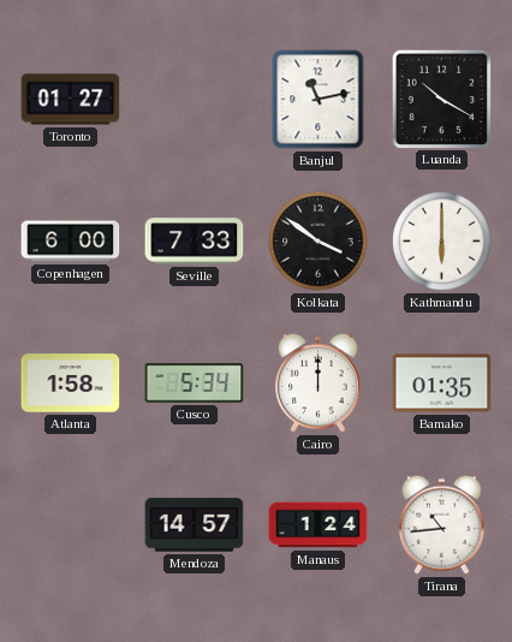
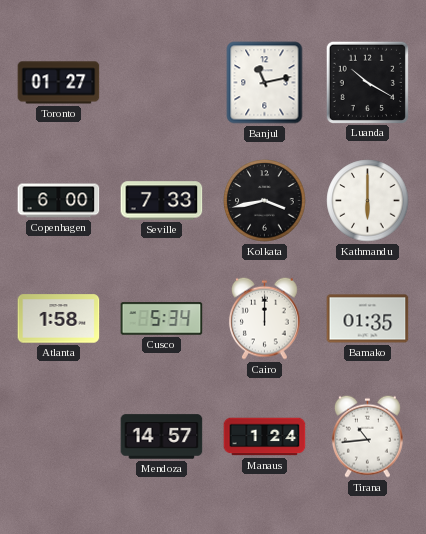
Kolkata: 3:51 -> 3:43
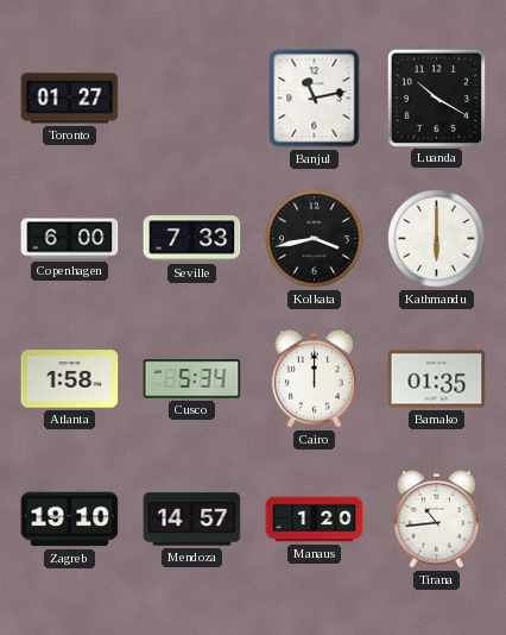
Zagreb: none -> 19:10
Manaus: 1:24 -> 1:20
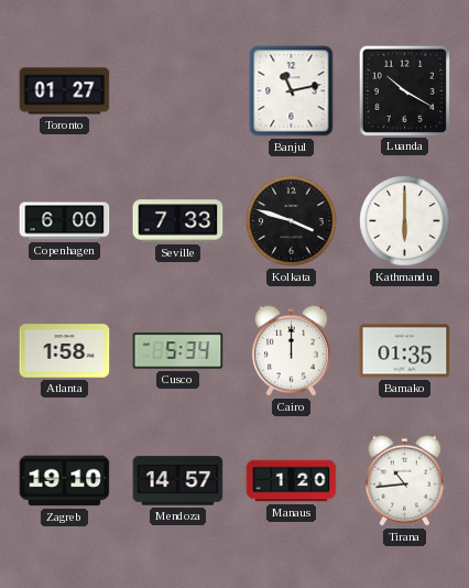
Kolkata: 3:43 -> 3:48
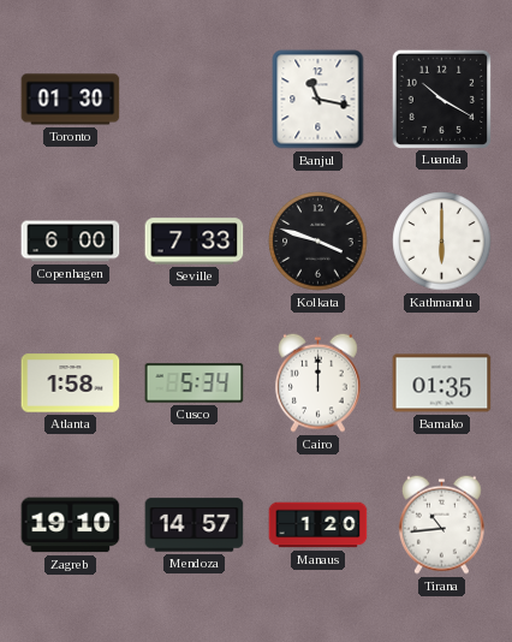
Toronto: 01:27 -> 01:30
Banjul: 11:13 -> 11:17
